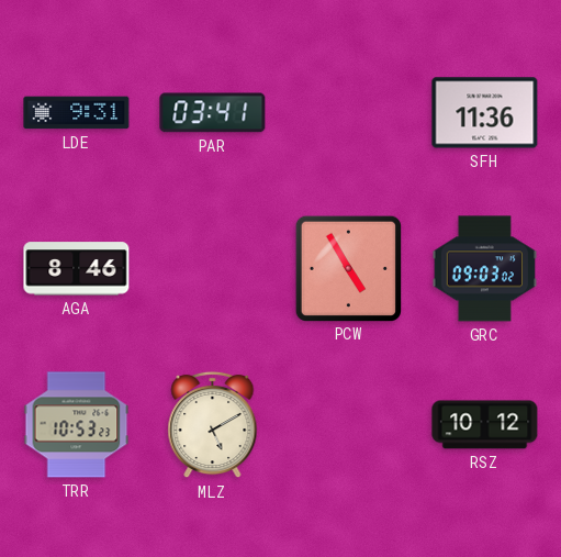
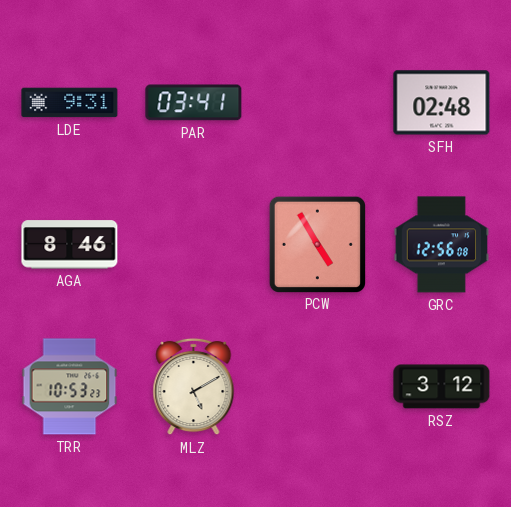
SFH: 11:36 -> 02:48
GRC: 09:03 -> 12:56
RSZ: 10:12 -> 3:12
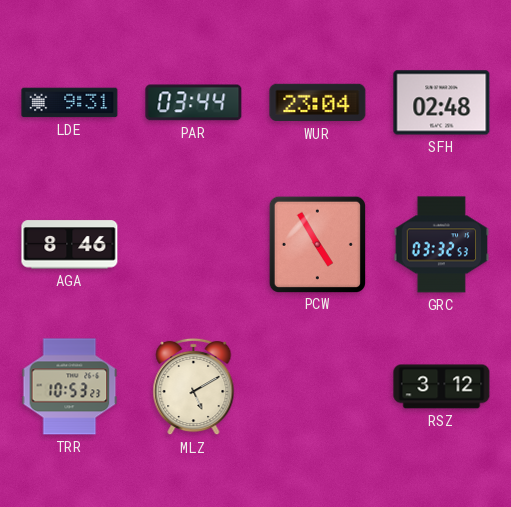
PAR: 03:41 -> 03:44
WUR: none -> 23:04
GRC: 12:56 -> 03:32
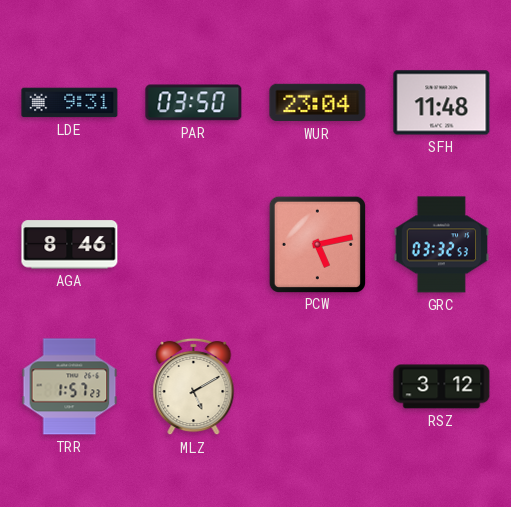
PAR: 03:44 -> 03:50
SFH: 02:48 -> 11:48
PCW: 4:55 -> 5:13
TRR: 10:53 -> 1:57
